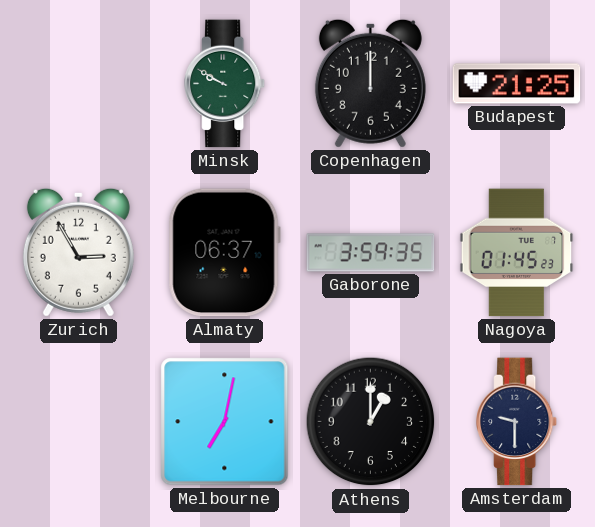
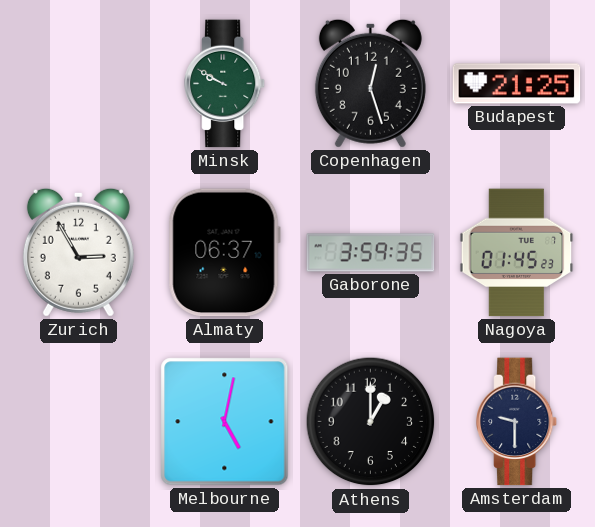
Copenhagen: 12:00 -> 12:27
Melbourne: 7:02 -> 5:02
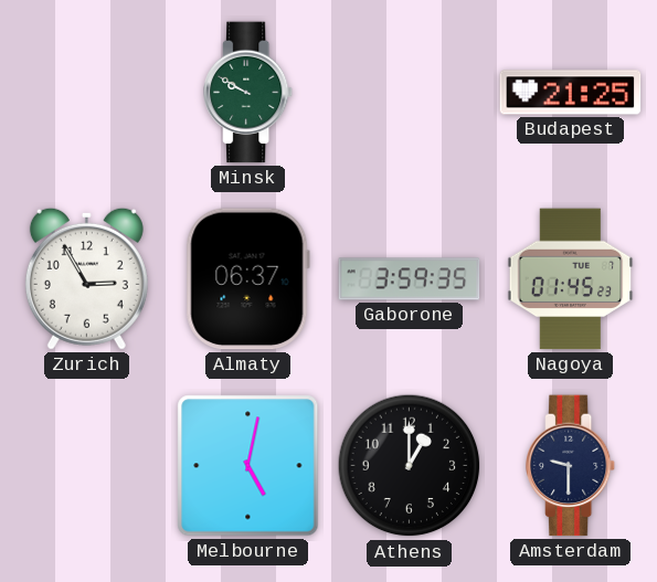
Copenhagen: 12:27 -> none
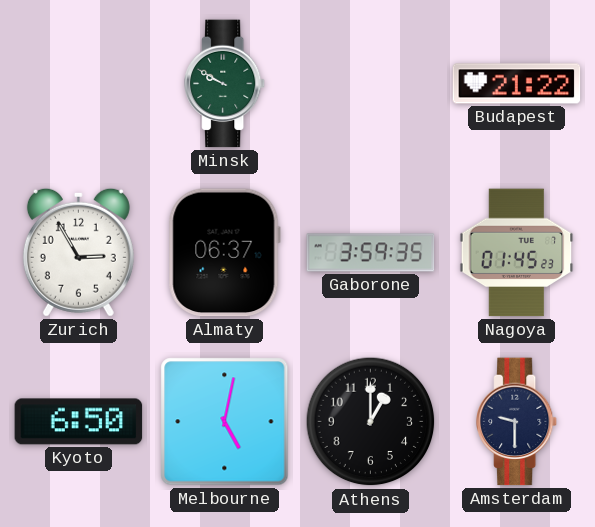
Budapest: 21:25 -> 21:22
Kyoto: none -> 6:50
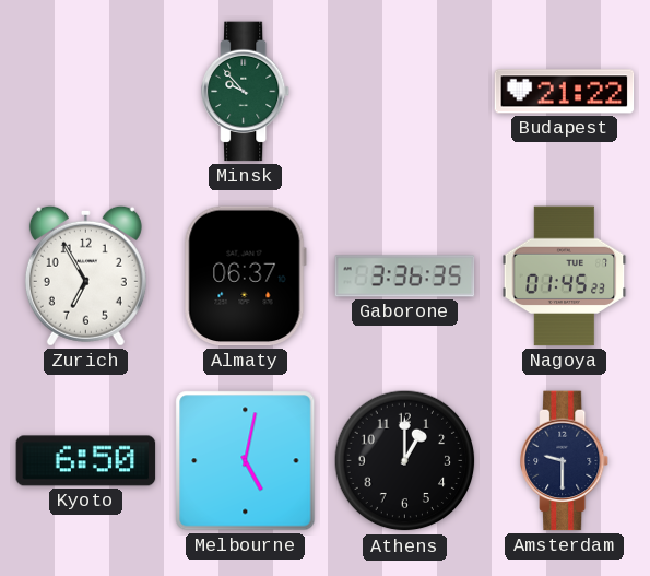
Minsk: 9:50 -> 9:53
Zurich: 2:55 -> 6:55
Gaborone: 3:59 -> 3:36
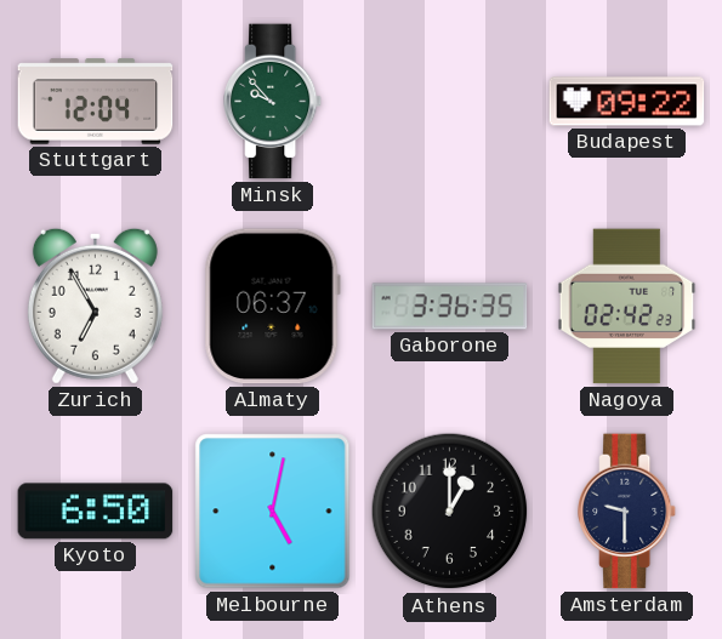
Stuttgart: none -> 12:04
Budapest: 21:22 -> 09:22
Nagoya: 01:45 -> 02:42
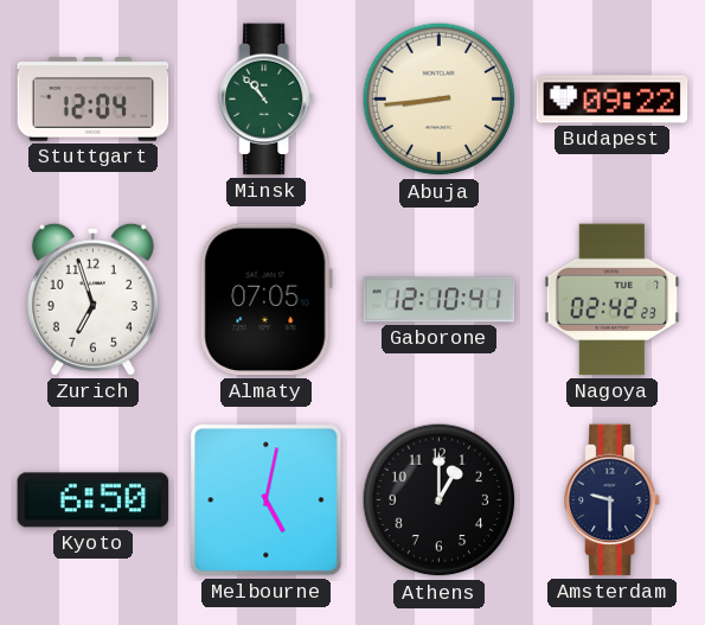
Minsk: 9:53 -> 10:53
Abuja: none -> 8:44
Zurich: 6:55 -> 6:57
Almaty: 06:37 -> 07:05
Gaborone: 3:36 -> 12:10
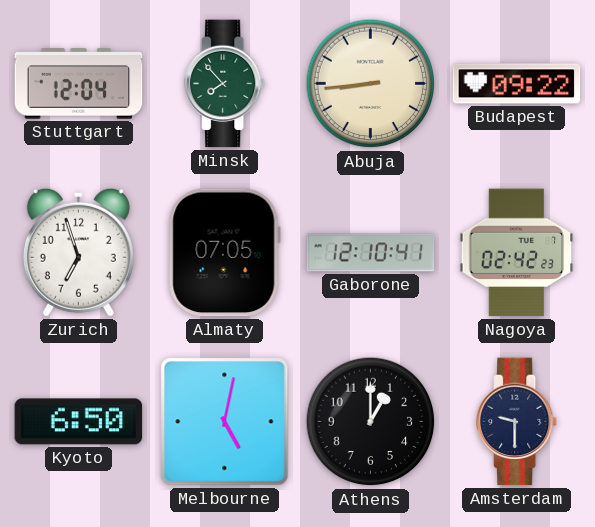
Minsk: 10:53 -> 7:53
